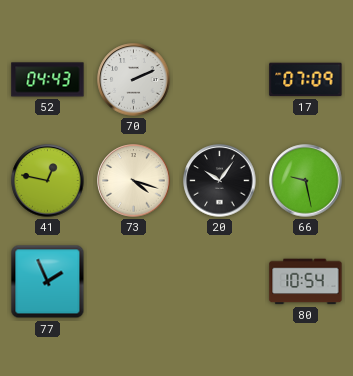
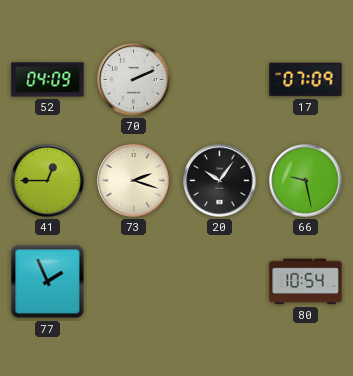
52: 04:43 -> 04:09
41: 12:47 -> 12:45
73: 4:18 -> 2:18
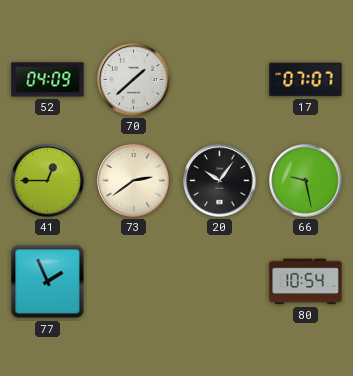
70: 2:11 -> 1:38
17: 07:09 -> 07:07
73: 2:18 -> 2:39
